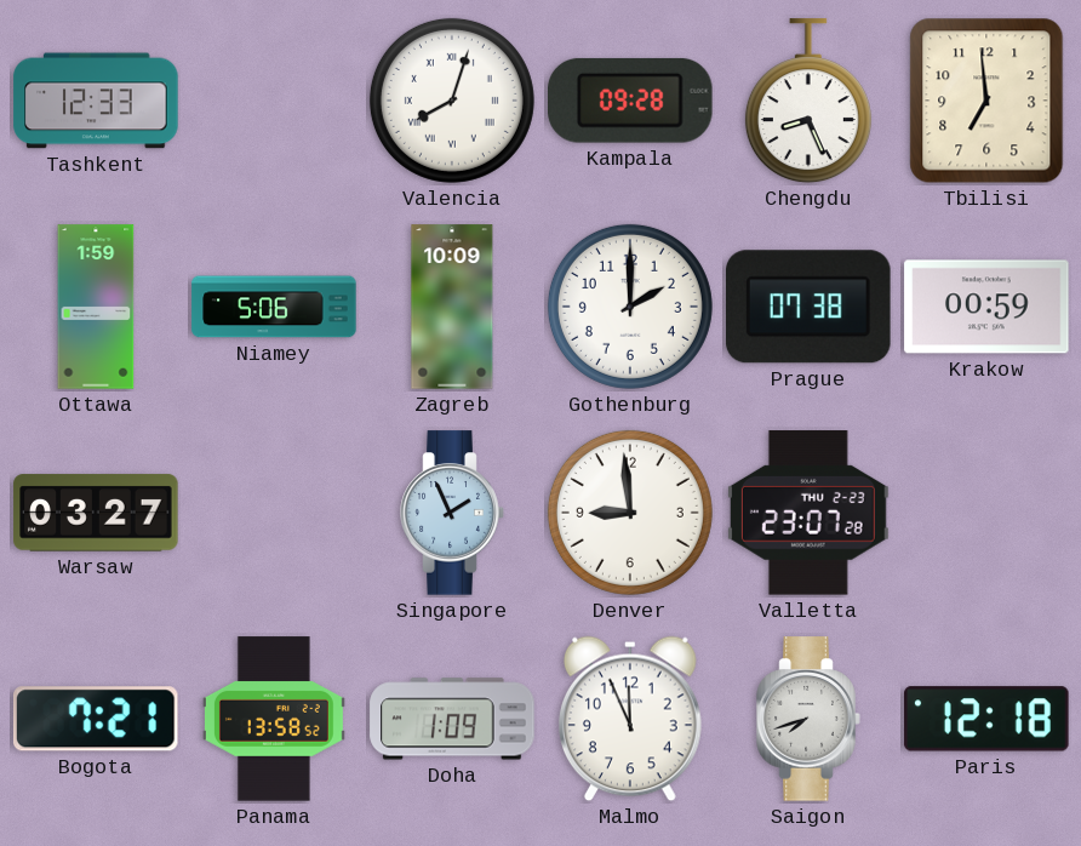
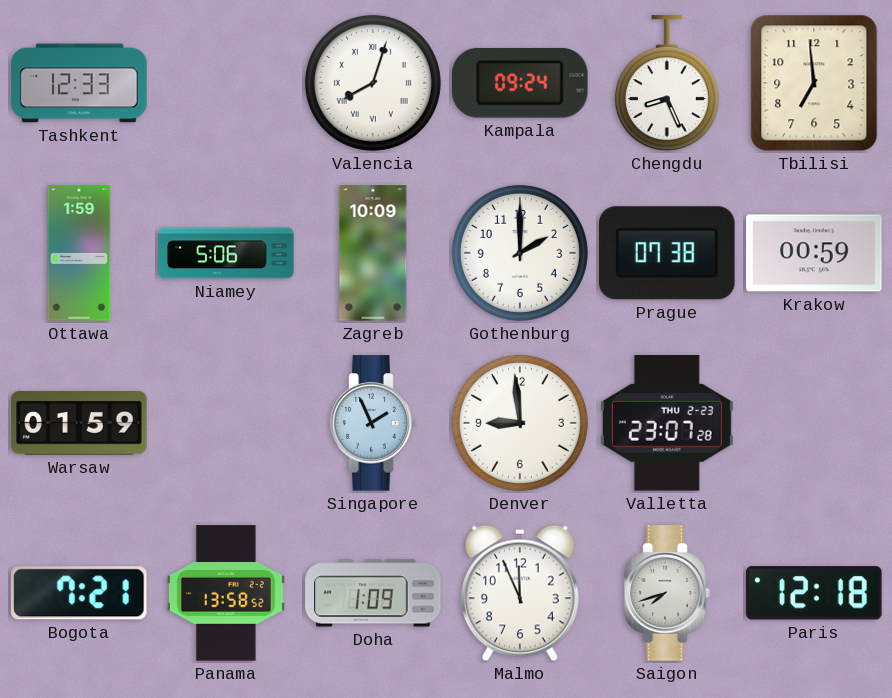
Kampala: 09:28 -> 09:24
Warsaw: 03:27 -> 01:59
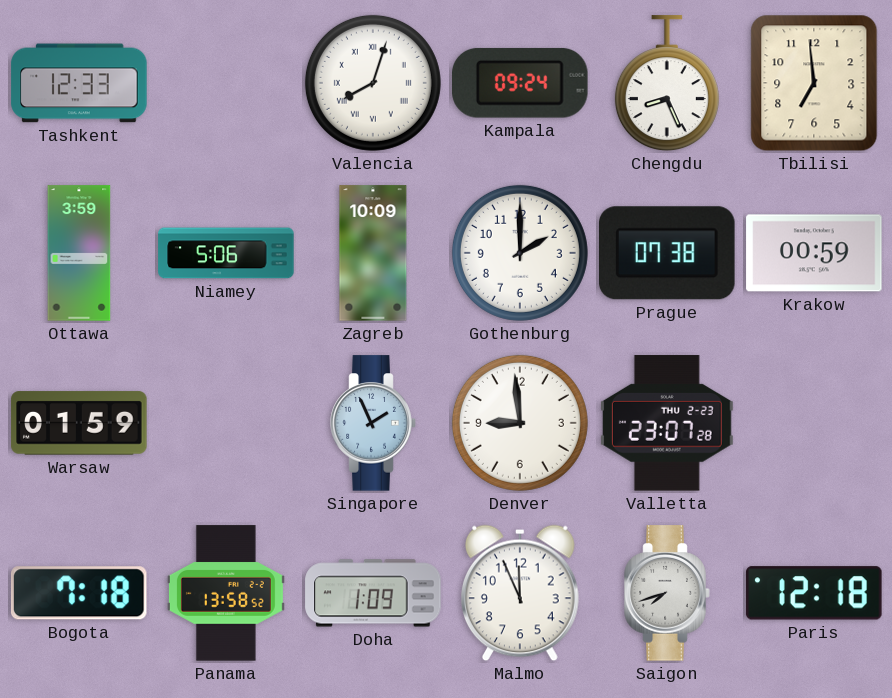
Ottawa: 1:59 -> 3:59
Bogota: 7:21 -> 7:18
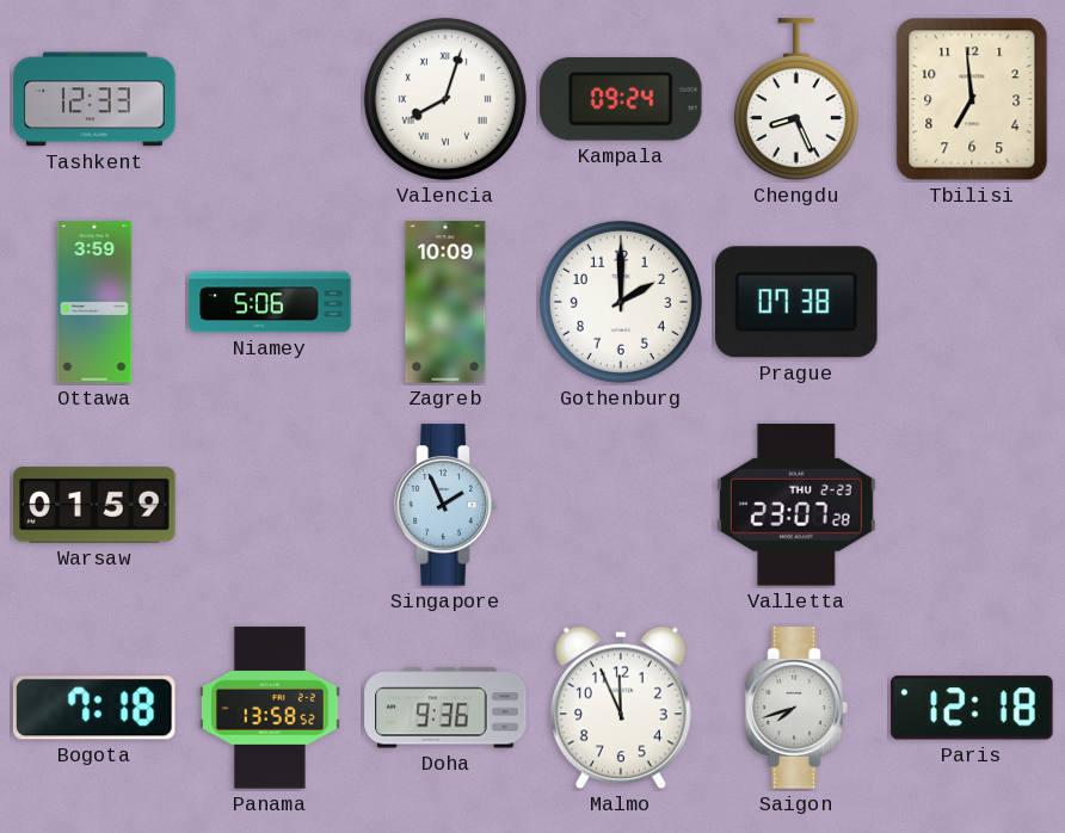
Krakow: 00:59 -> none
Denver: 8:59 -> none
Doha: 1:09 -> 9:36
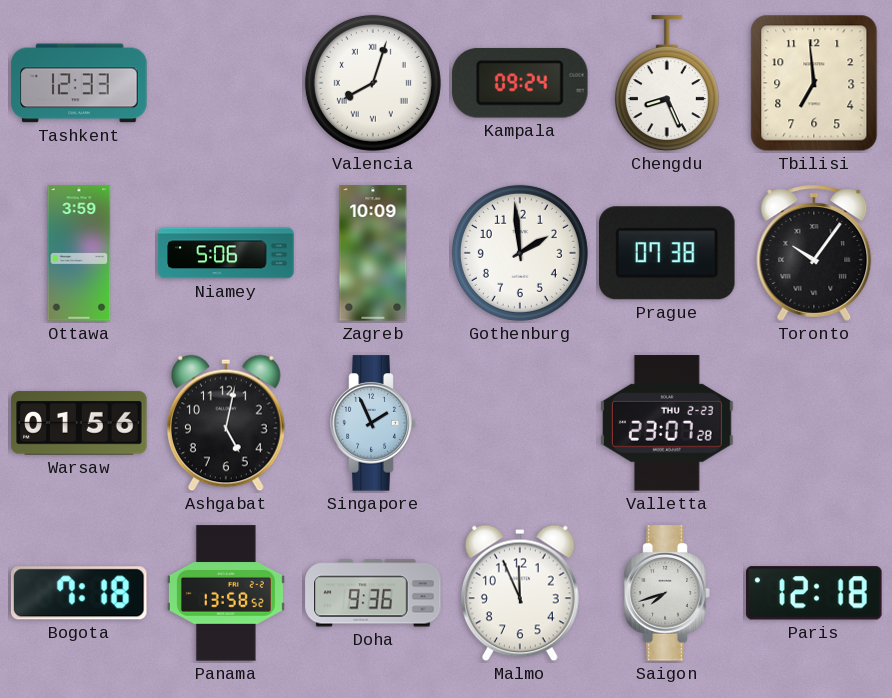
Gothenburg: 2:00 -> 1:59
Toronto: none -> 10:06
Warsaw: 01:59 -> 01:56
Ashgabat: none -> 5:02
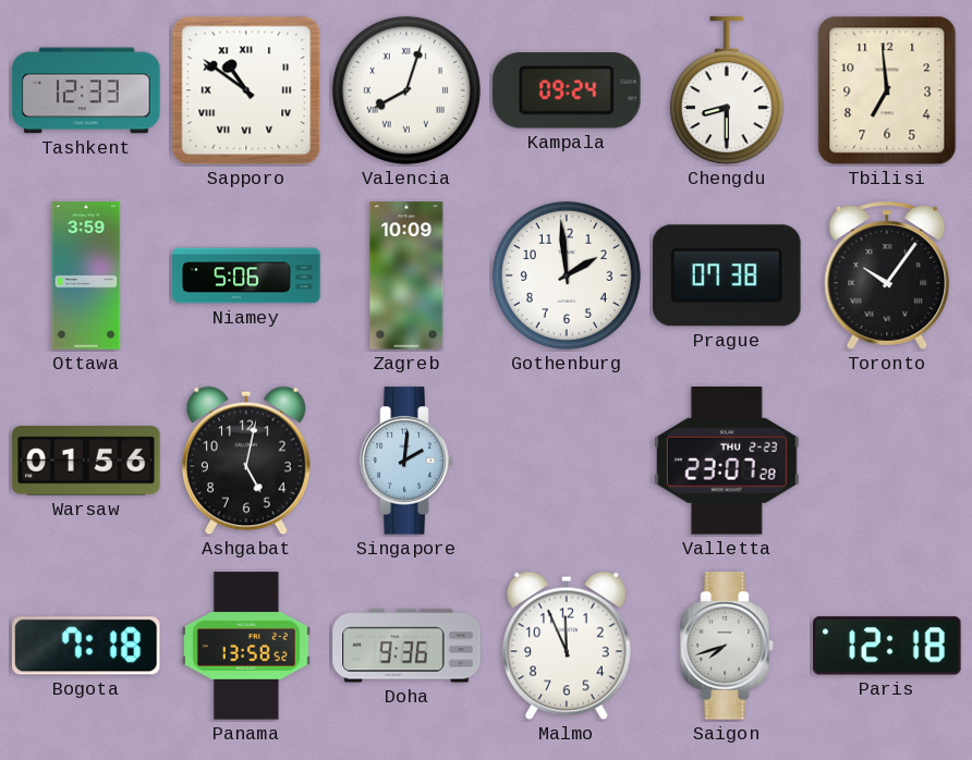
Sapporo: none -> 10:51
Chengdu: 8:26 -> 8:30
Singapore: 1:56 -> 2:01
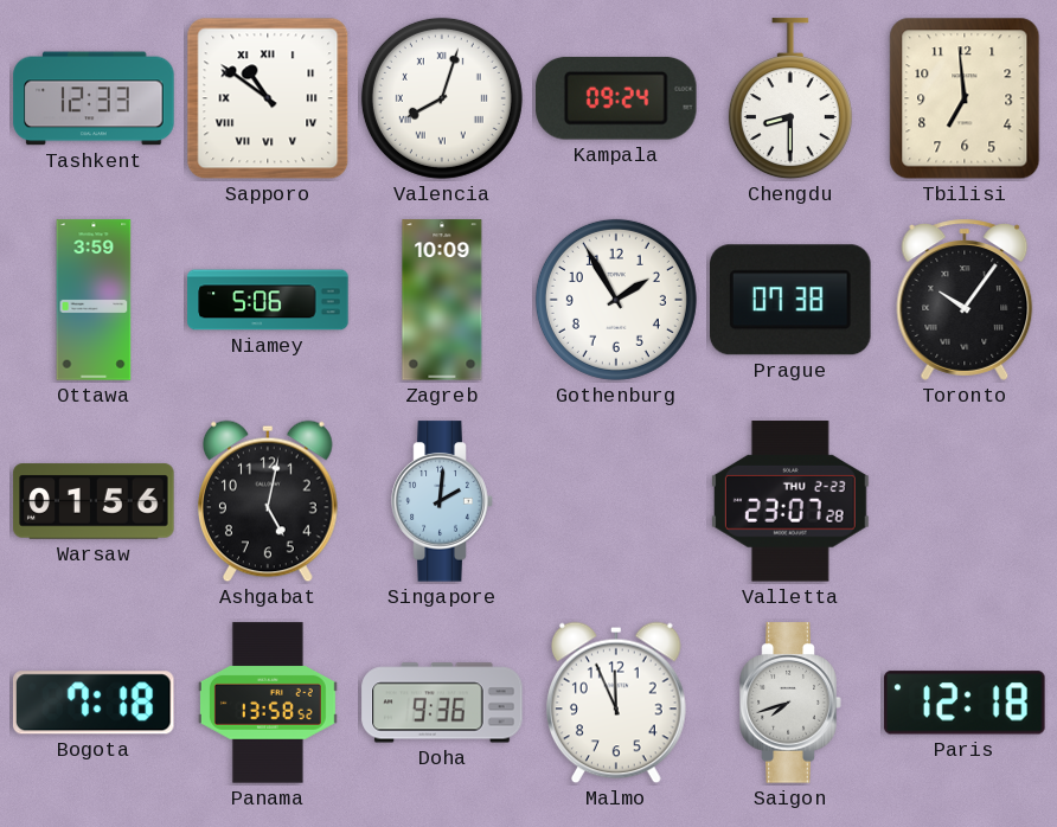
Gothenburg: 1:59 -> 1:55
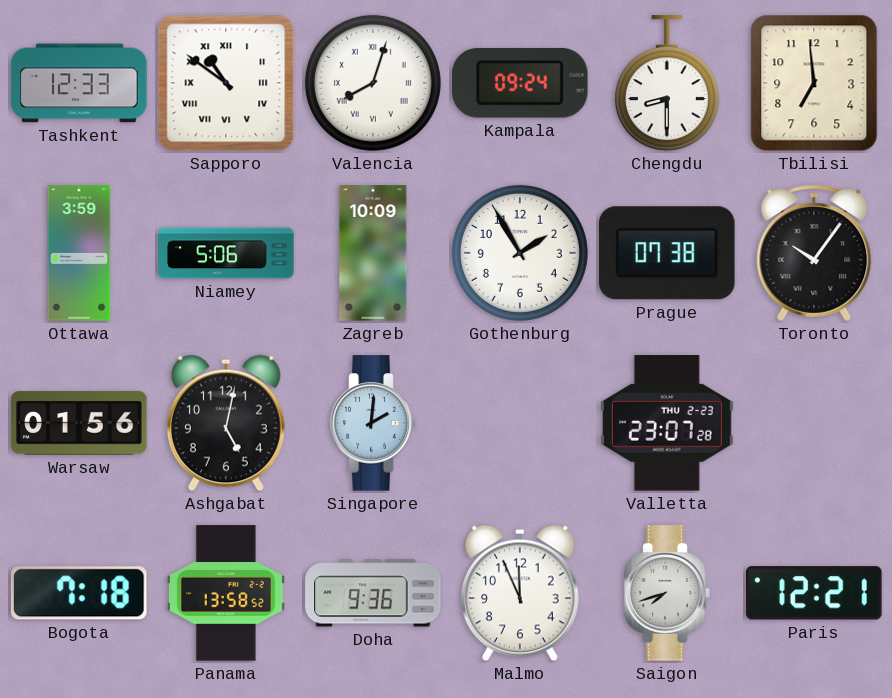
Paris: 12:18 -> 12:21
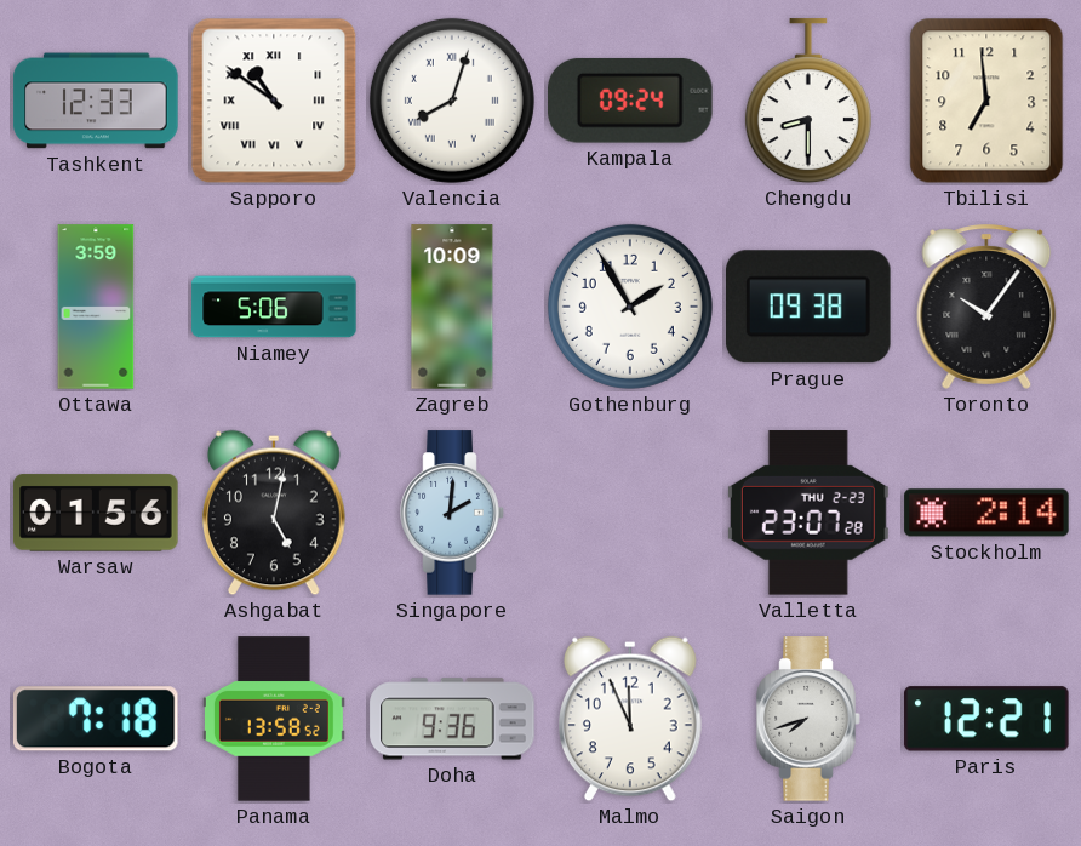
Prague: 07:38 -> 09:38
Stockholm: none -> 2:14
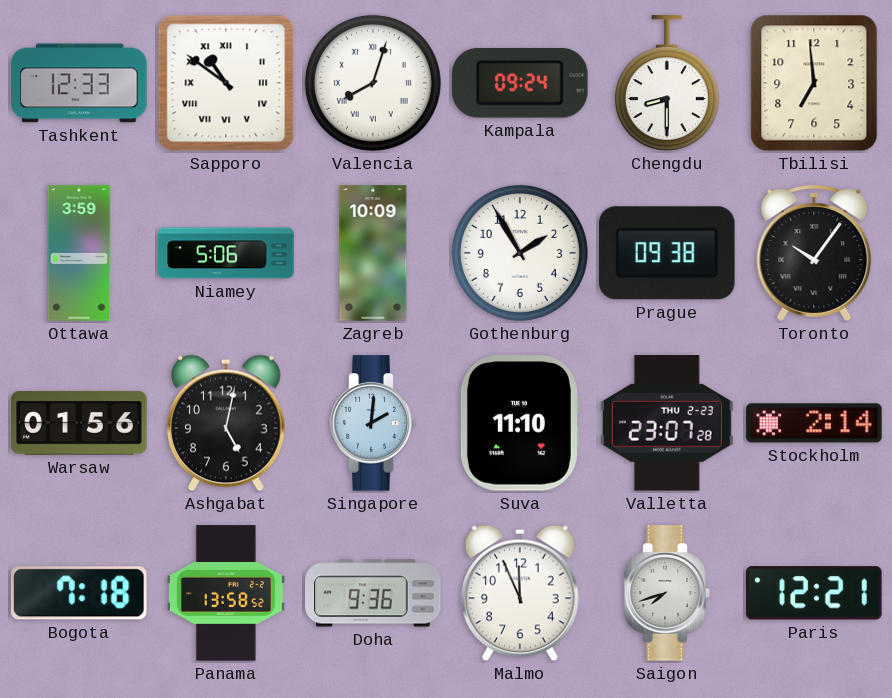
Suva: none -> 11:10
